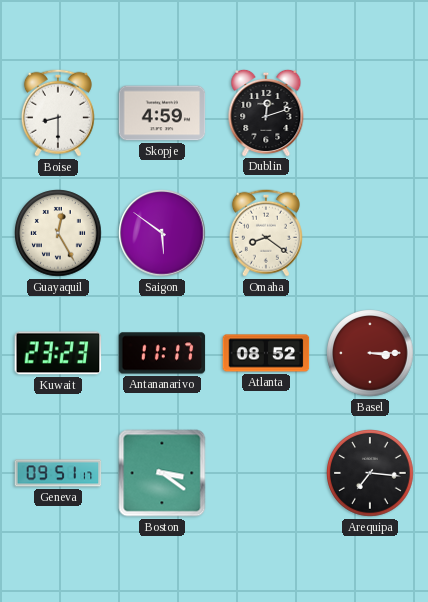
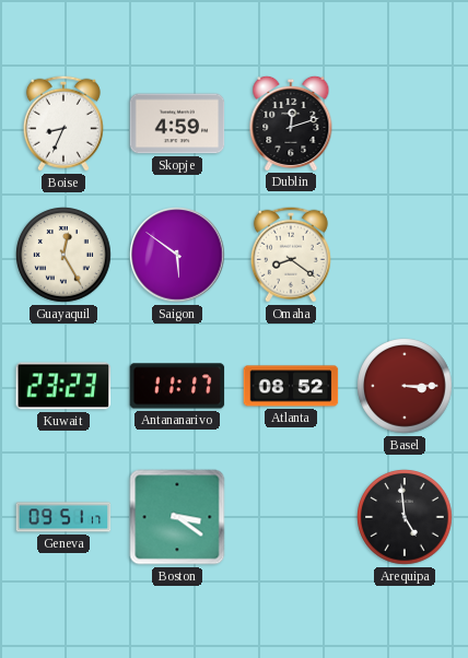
Boise: 8:30 -> 8:34
Arequipa: 7:16 -> 4:59
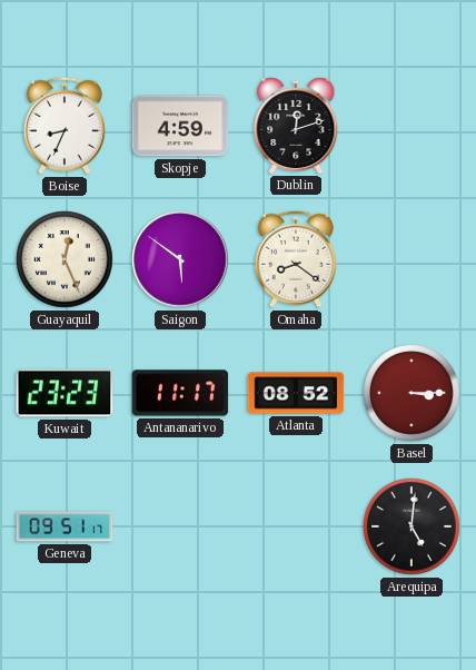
Guayaquil: 12:25 -> 12:26
Boston: 3:21 -> none
Arequipa: 4:59 -> 5:01
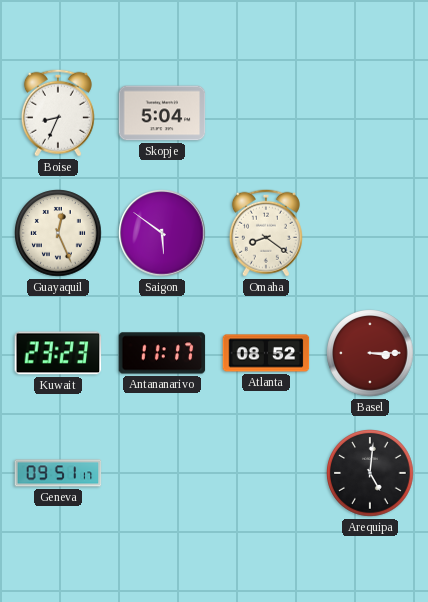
Skopje: 4:59 -> 5:04
Dublin: 12:12 -> none
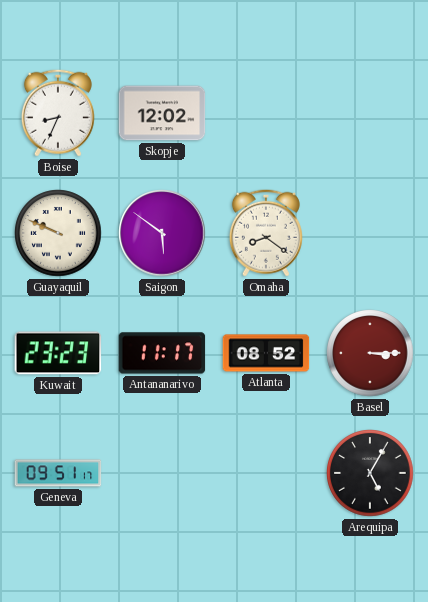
Skopje: 5:04 -> 12:02
Guayaquil: 12:26 -> 9:49
Arequipa: 5:01 -> 5:05
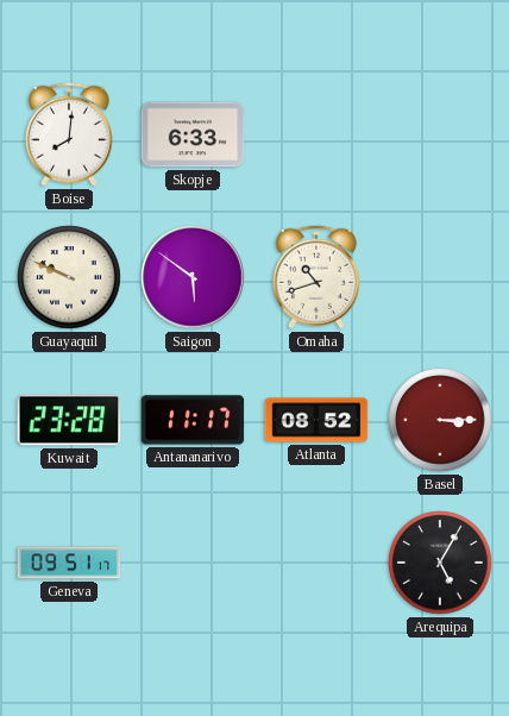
Boise: 8:34 -> 8:01
Skopje: 12:02 -> 6:33
Omaha: 8:21 -> 10:42
Kuwait: 23:23 -> 23:28
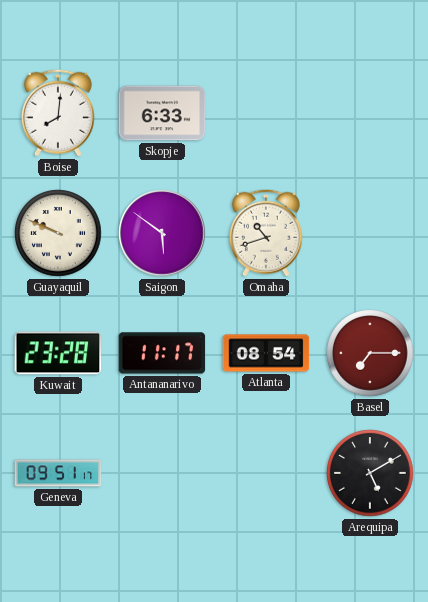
Atlanta: 08:52 -> 08:54
Basel: 3:15 -> 7:15
Arequipa: 5:05 -> 5:10
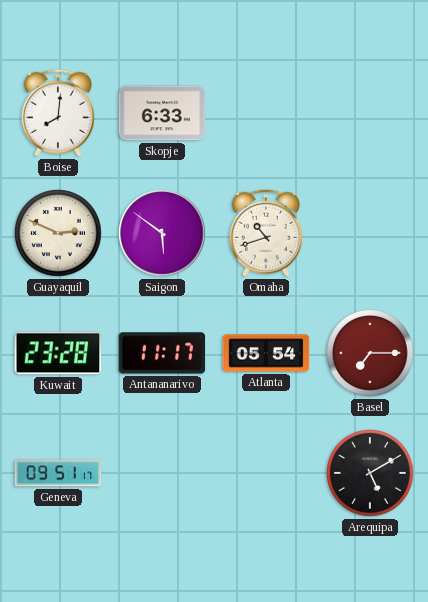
Guayaquil: 9:49 -> 2:49
Atlanta: 08:54 -> 05:54
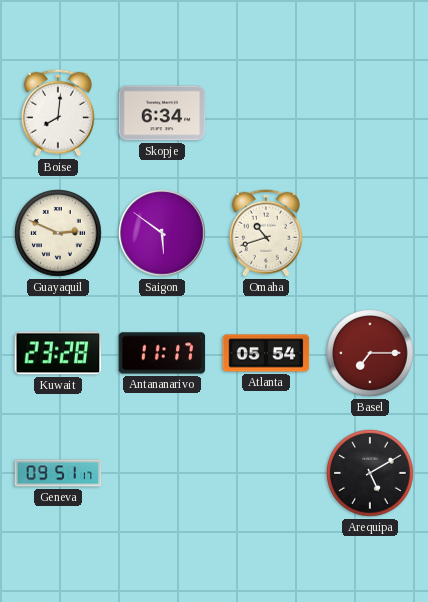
Skopje: 6:33 -> 6:34
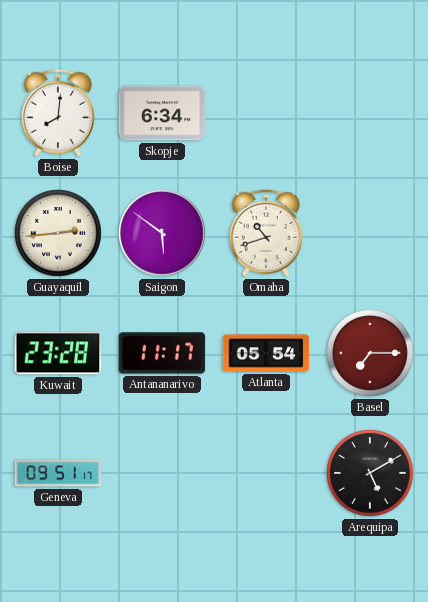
Guayaquil: 2:49 -> 2:44
